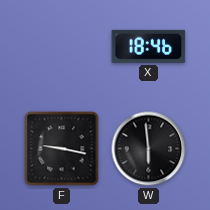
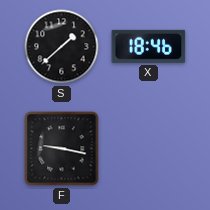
S: none -> 1:38
W: 5:59 -> none
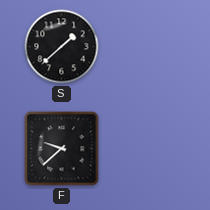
X: 18:46 -> none
F: 9:17 -> 9:38
